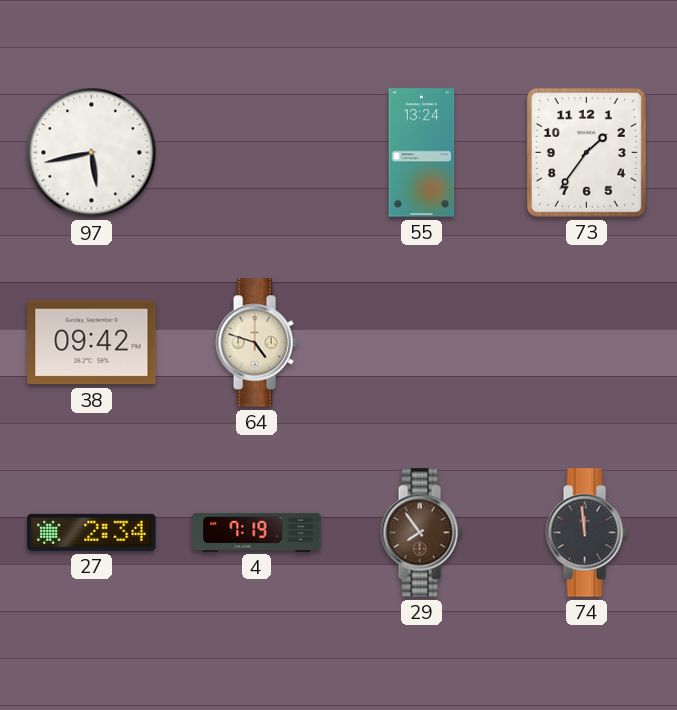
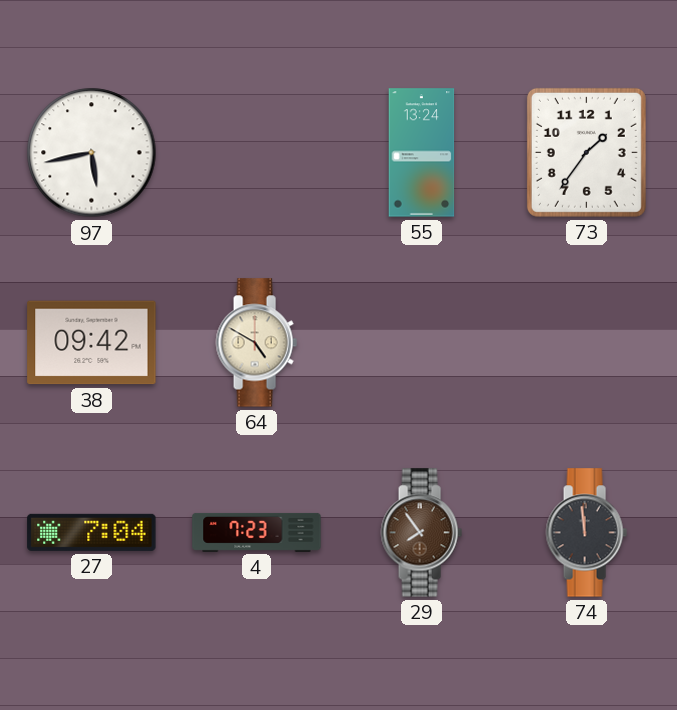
64: 4:48 -> 4:50
27: 2:34 -> 7:04
4: 7:19 -> 7:23
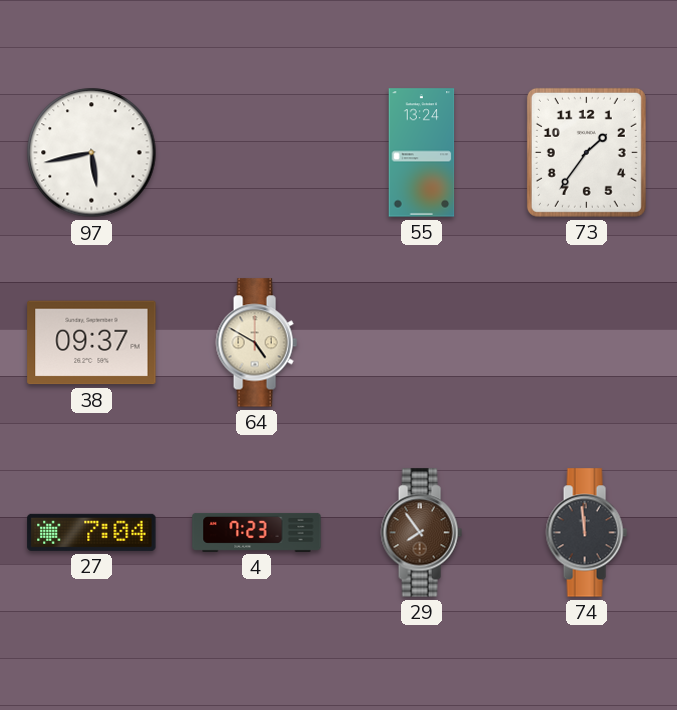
38: 09:42 -> 09:37
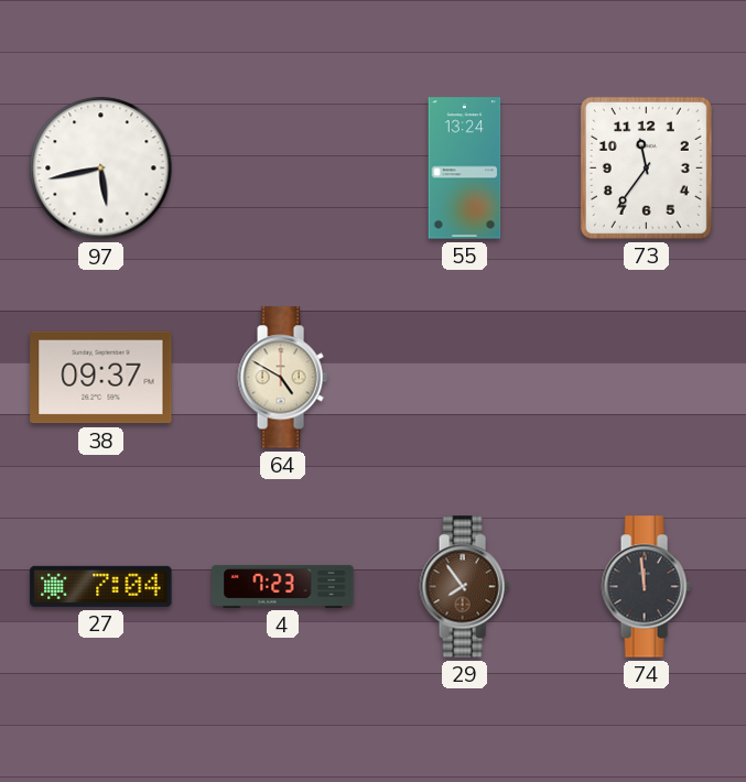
73: 1:36 -> 11:36
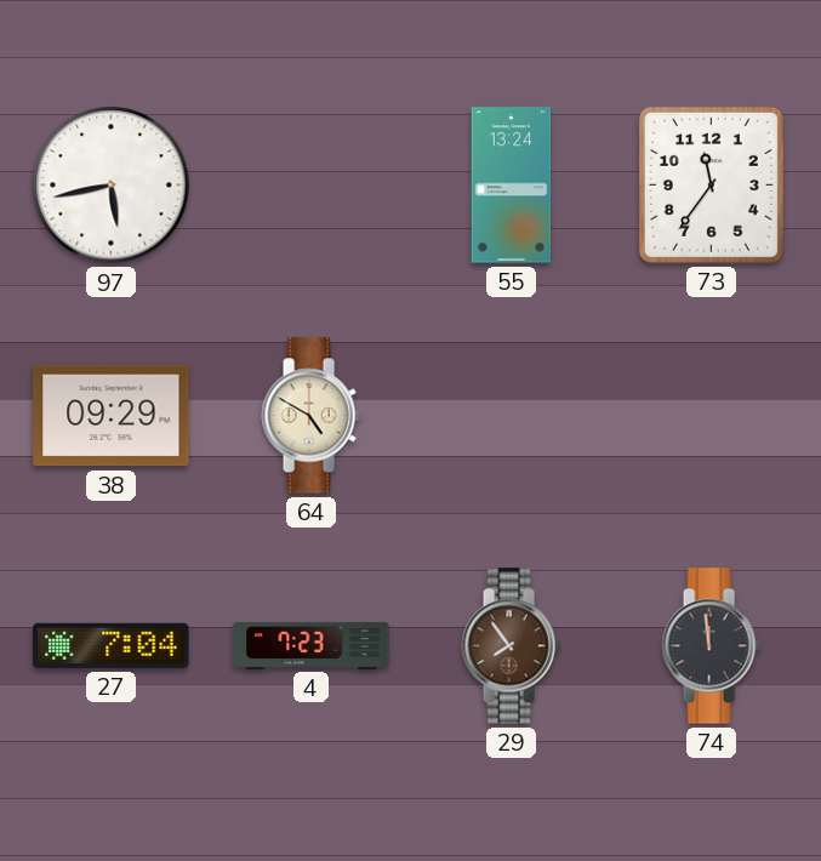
38: 09:37 -> 09:29
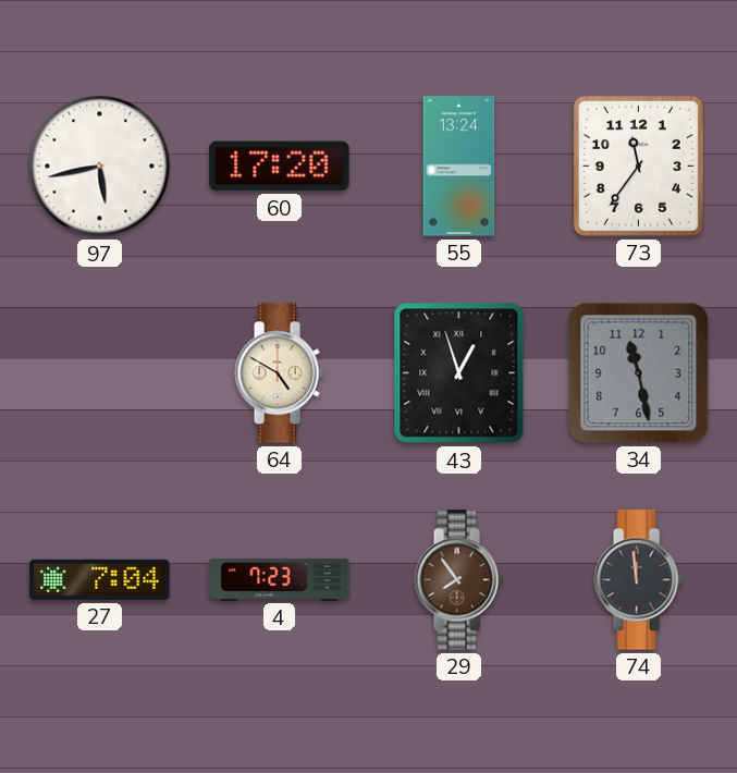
60: none -> 17:20
38: 09:29 -> none
43: none -> 12:57
34: none -> 11:28
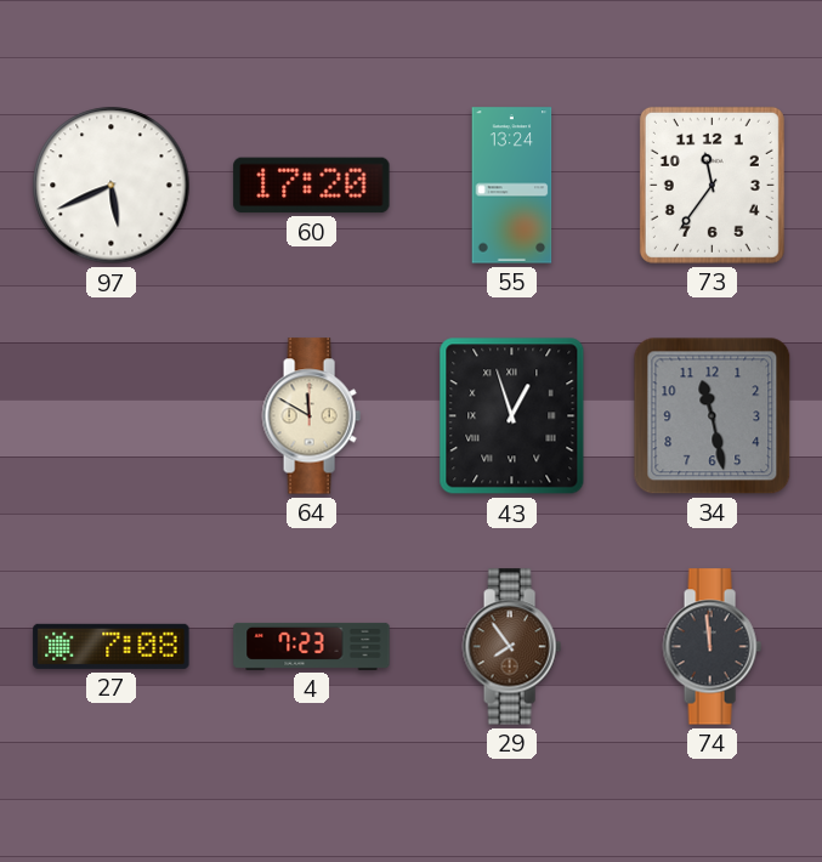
97: 5:43 -> 5:41
64: 4:50 -> 11:50
27: 7:04 -> 7:08
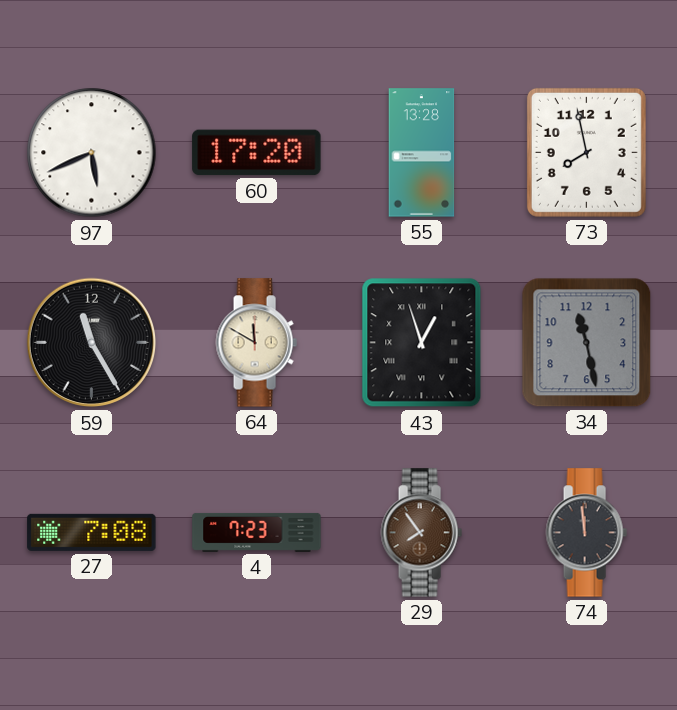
55: 13:24 -> 13:28
73: 11:36 -> 7:58
59: none -> 11:25
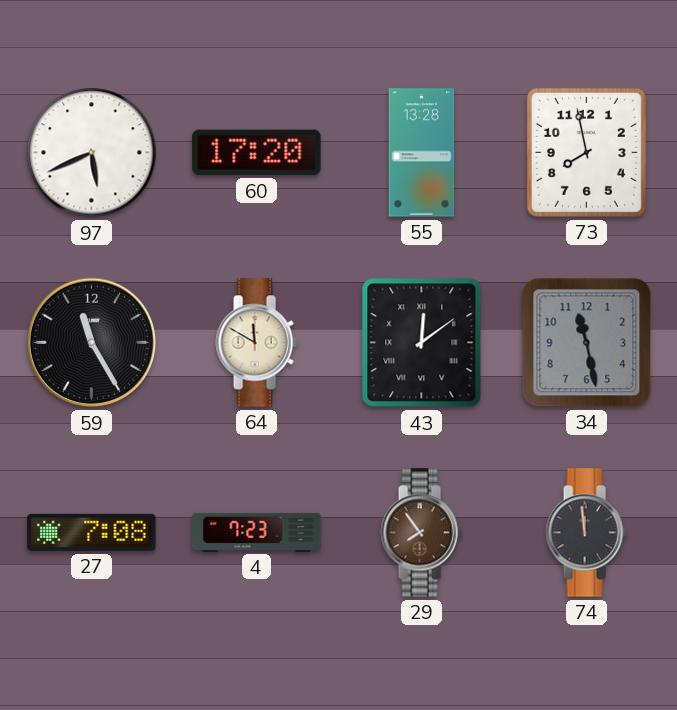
43: 12:57 -> 12:09
